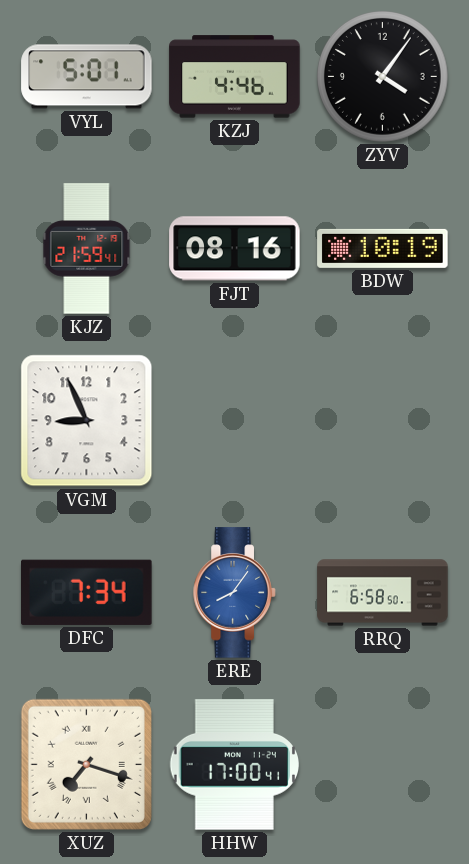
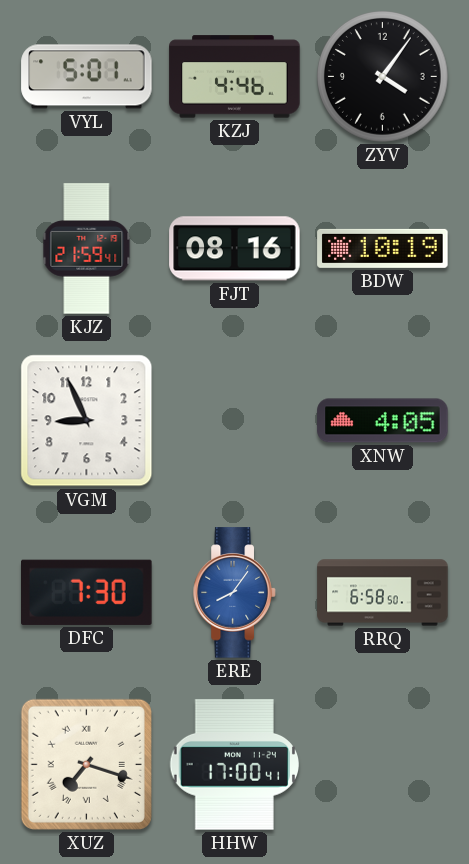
XNW: none -> 4:05
DFC: 7:34 -> 7:30
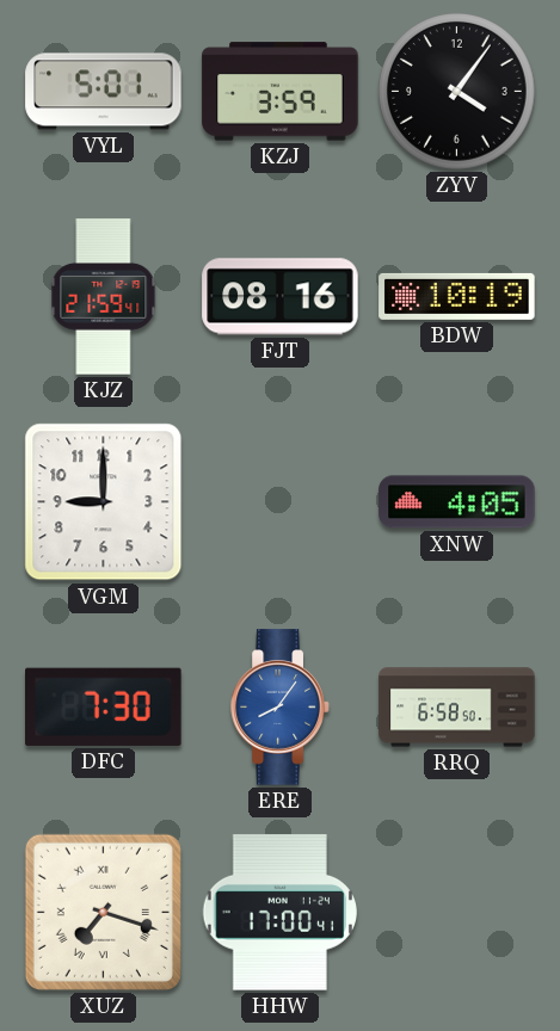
KZJ: 4:46 -> 3:59
VGM: 8:56 -> 9:00
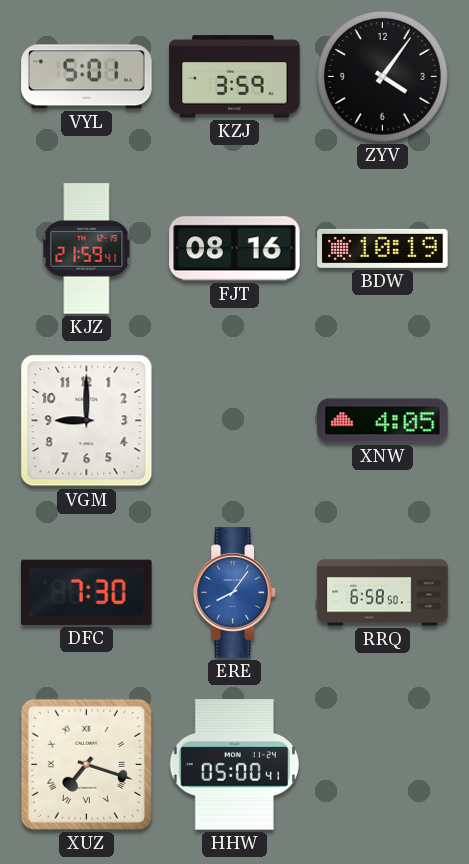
HHW: 17:00 -> 05:00
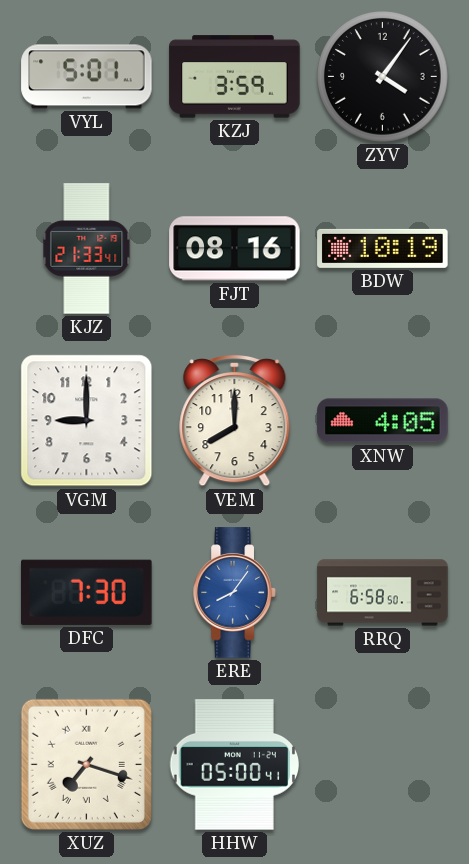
KJZ: 21:59 -> 21:33
VEM: none -> 8:00
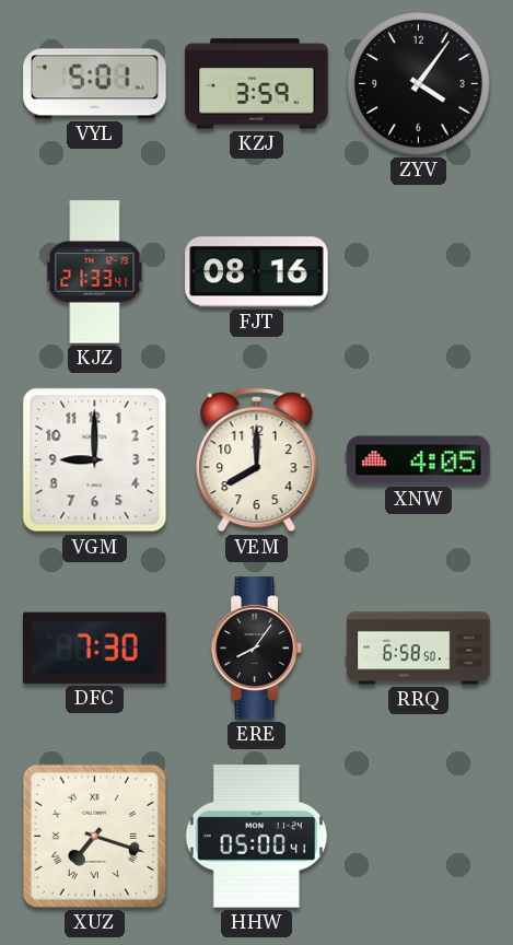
BDW: 10:19 -> none
ERE dial: blue -> black
